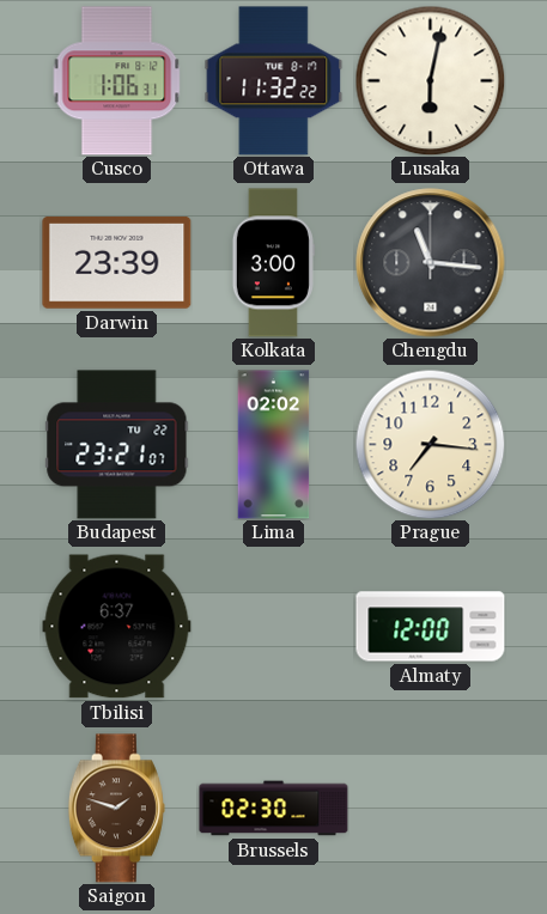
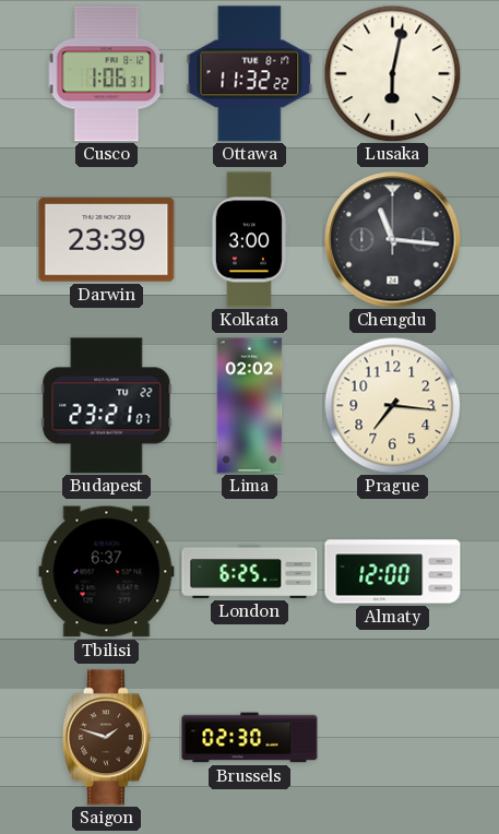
London: none -> 6:25
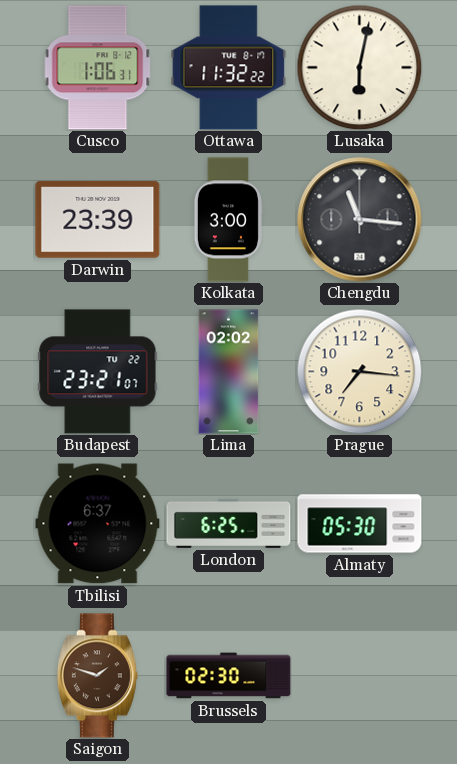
Almaty: 12:00 -> 05:30
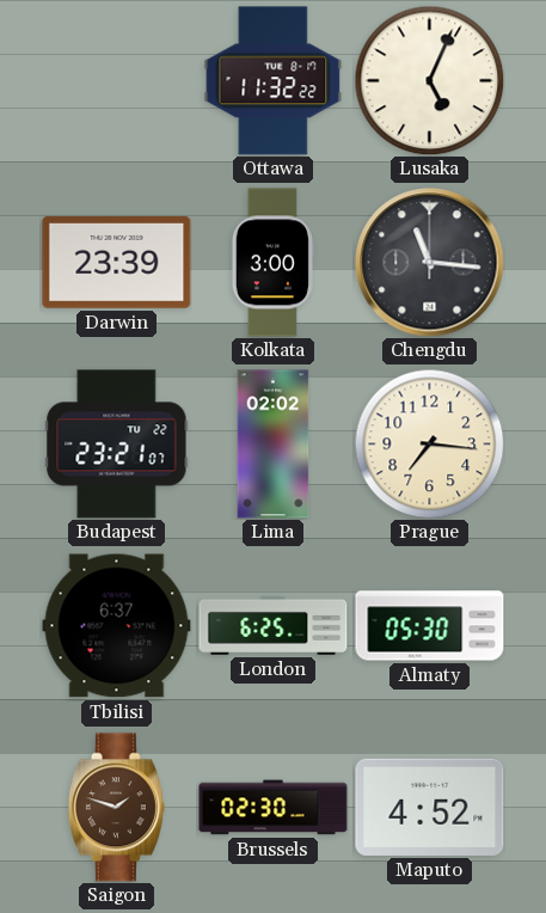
Cusco: 1:06 -> none
Lusaka: 6:02 -> 5:04
Maputo: none -> 4:52
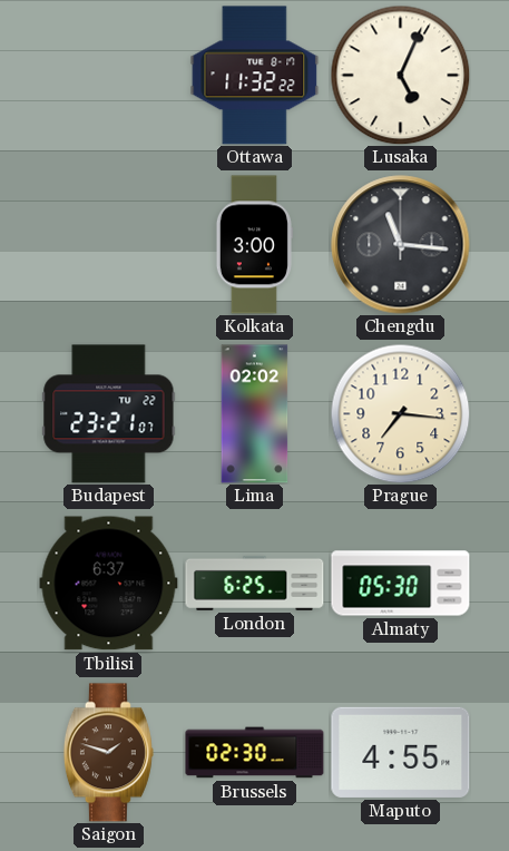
Darwin: 23:39 -> none
Maputo: 4:52 -> 4:55
